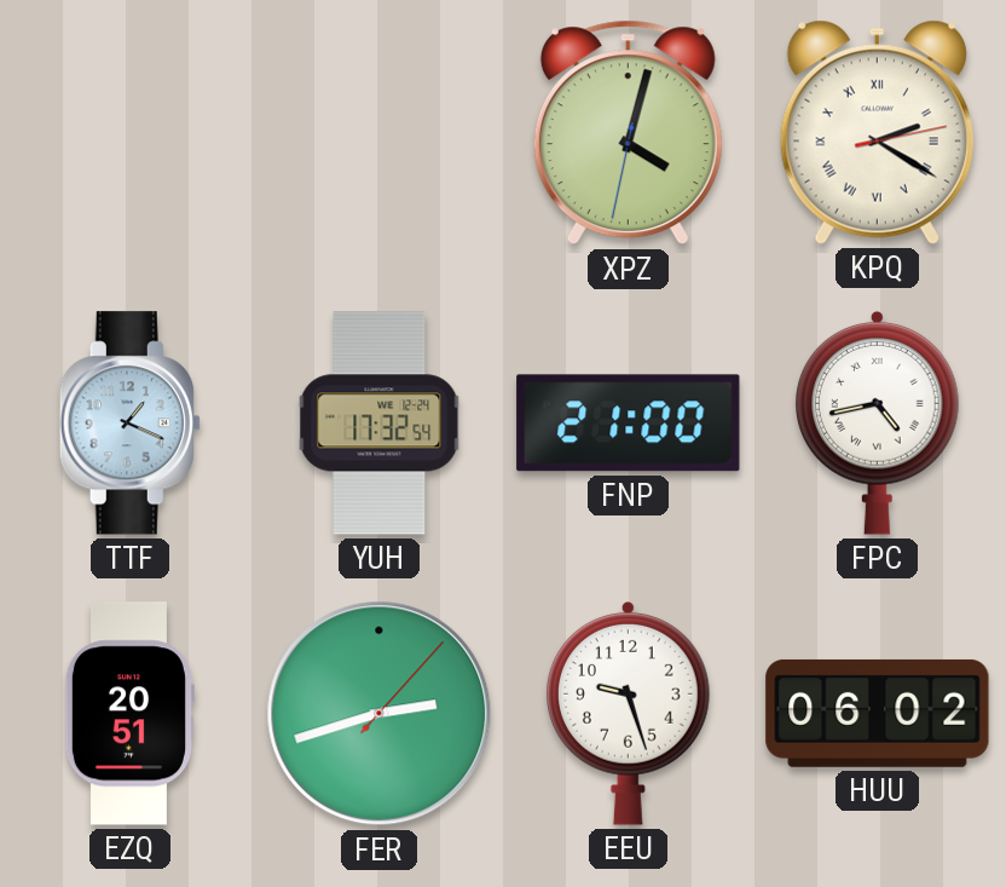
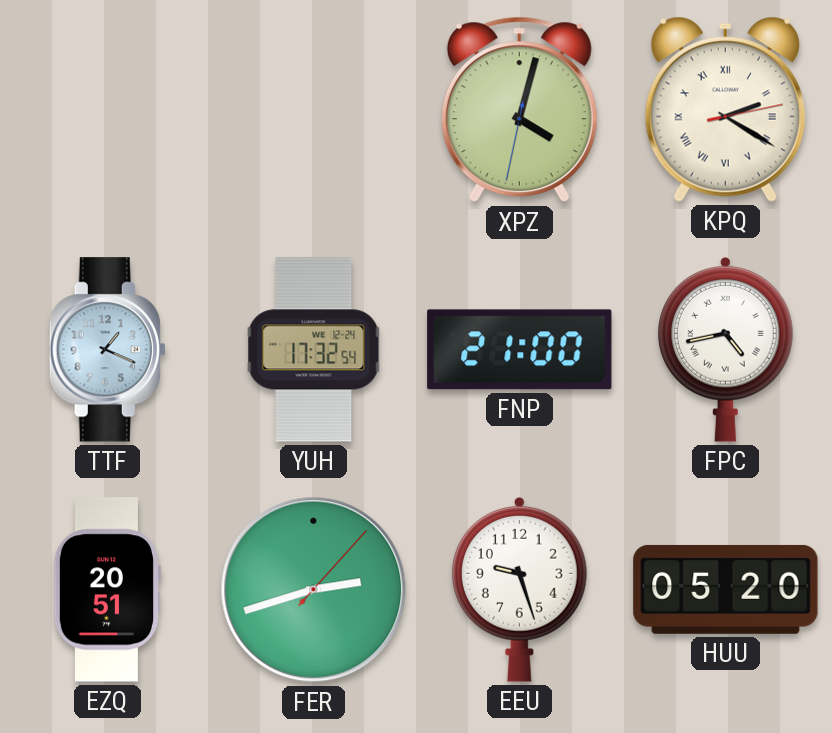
HUU: 06:02 -> 05:20
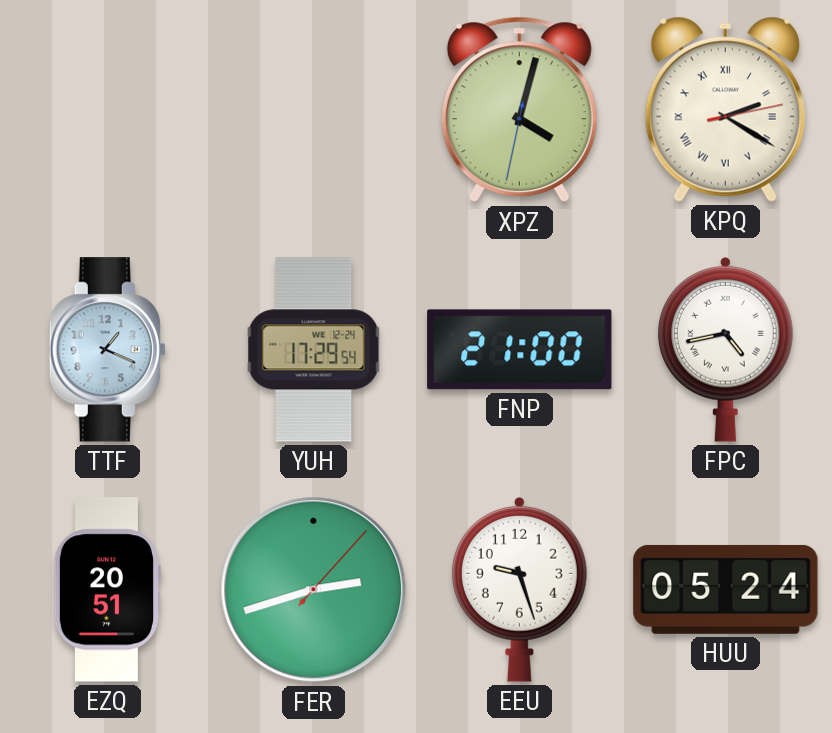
YUH: 17:32 -> 17:29
HUU: 05:20 -> 05:24
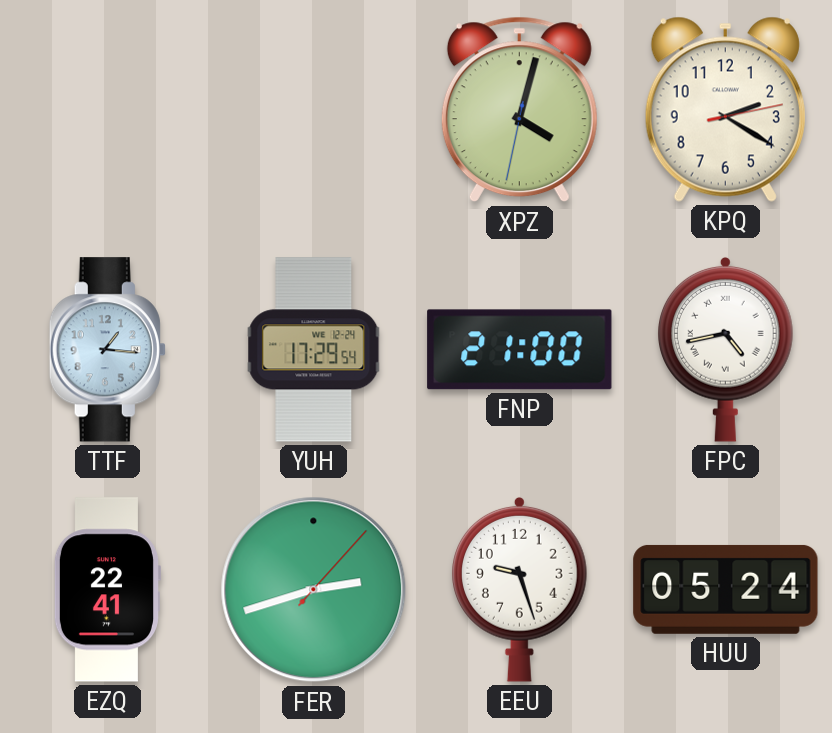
KPQ numerals: Roman -> Arabic
TTF: 1:19 -> 1:16
EZQ: 20:51 -> 22:41
